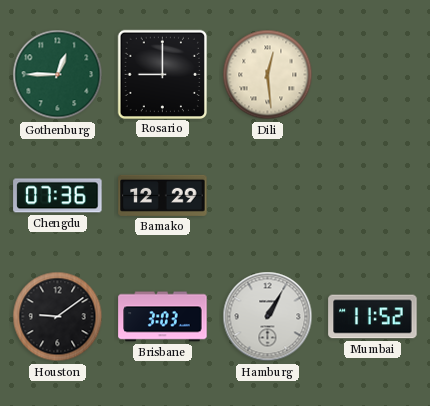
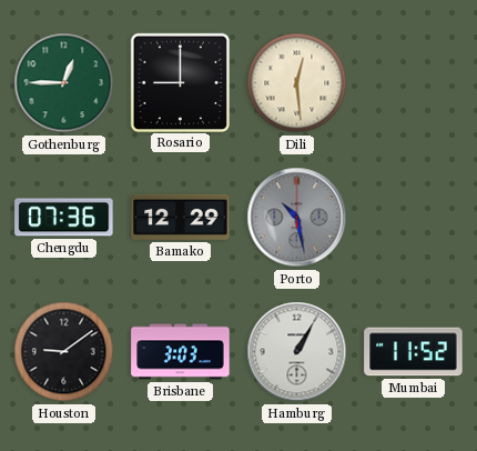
Porto: none -> 10:28
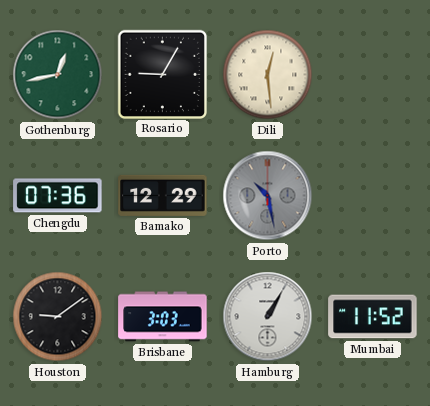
Gothenburg: 12:45 -> 12:43
Rosario: 9:00 -> 9:05
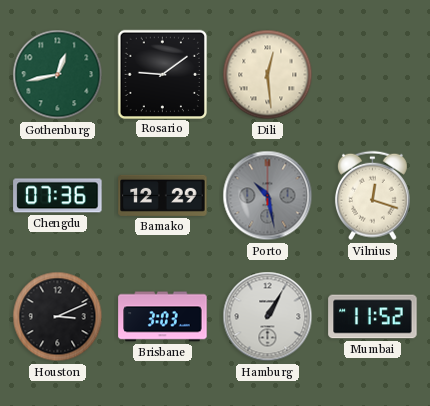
Rosario: 9:05 -> 9:09
Vilnius: none -> 12:18
Houston: 9:09 -> 3:11
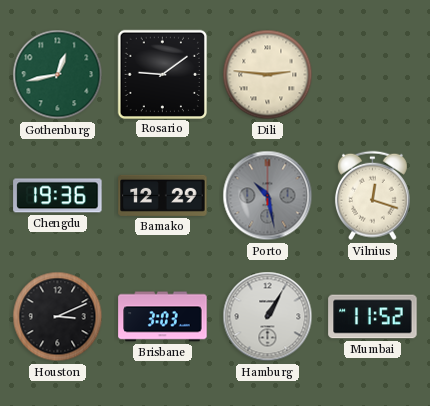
Dili: 12:29 -> 2:46
Chengdu: 07:36 -> 19:36
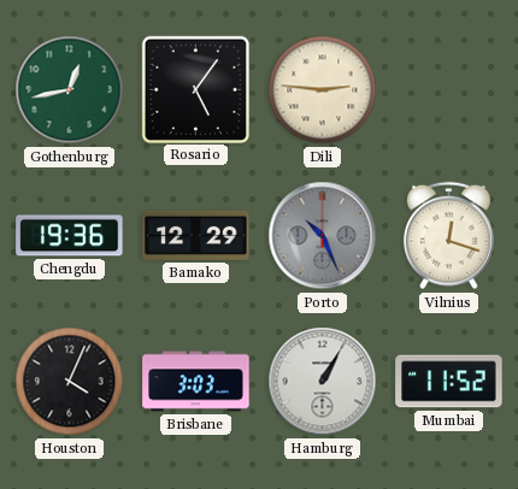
Rosario: 9:09 -> 5:06
Porto: 10:28 -> 10:26
Houston: 3:11 -> 4:04
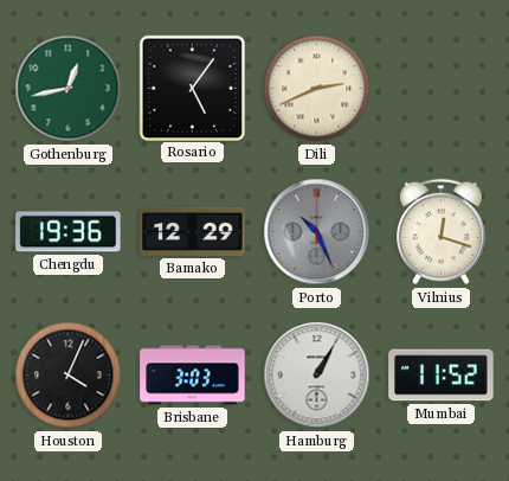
Dili: 2:46 -> 2:41
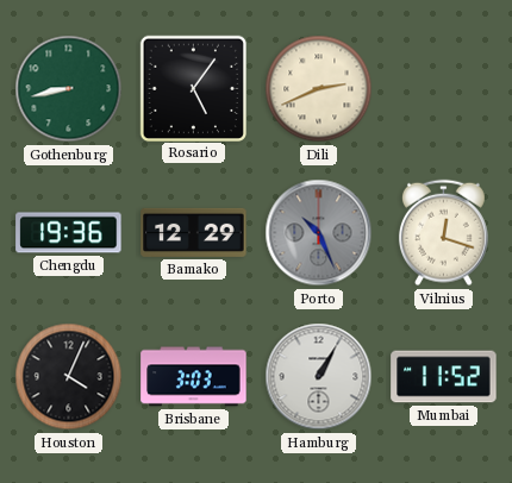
Gothenburg: 12:43 -> 8:43
